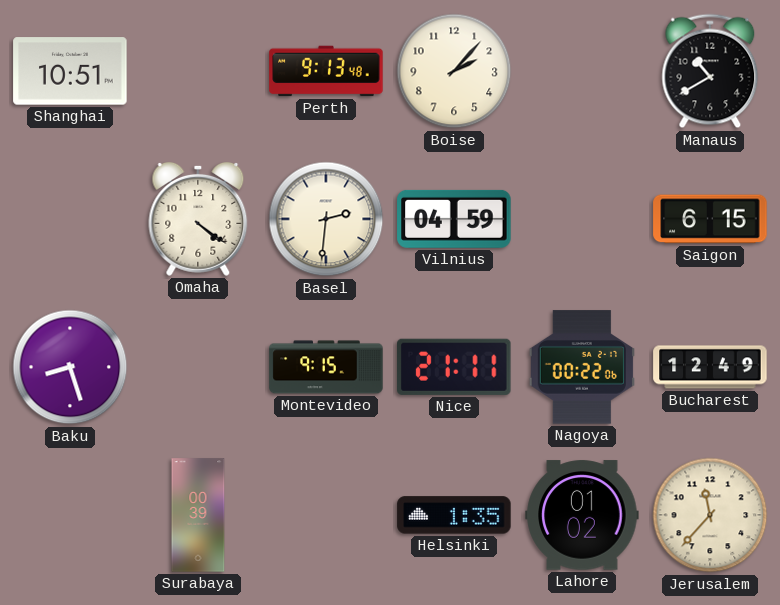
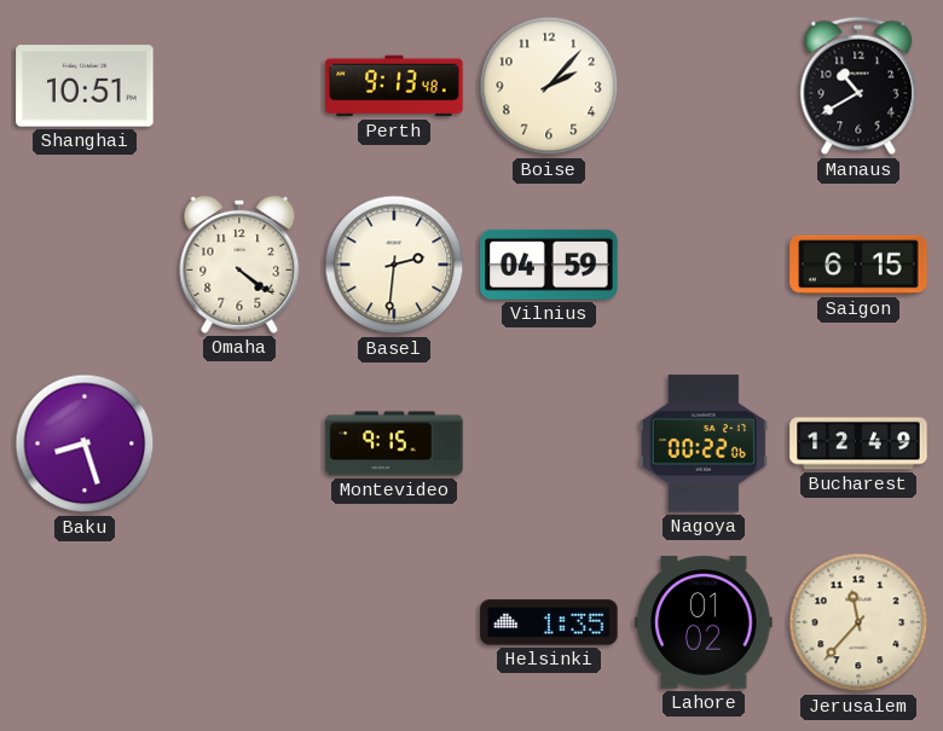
Nice: 21:11 -> none
Surabaya: 00:39 -> none
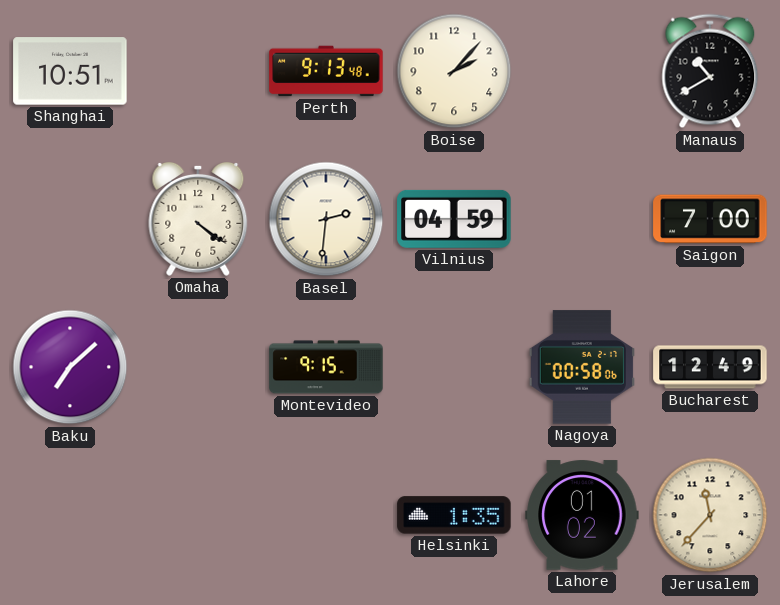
Saigon: 6:15 -> 7:00
Baku: 8:27 -> 7:08
Nagoya: 00:22 -> 00:58
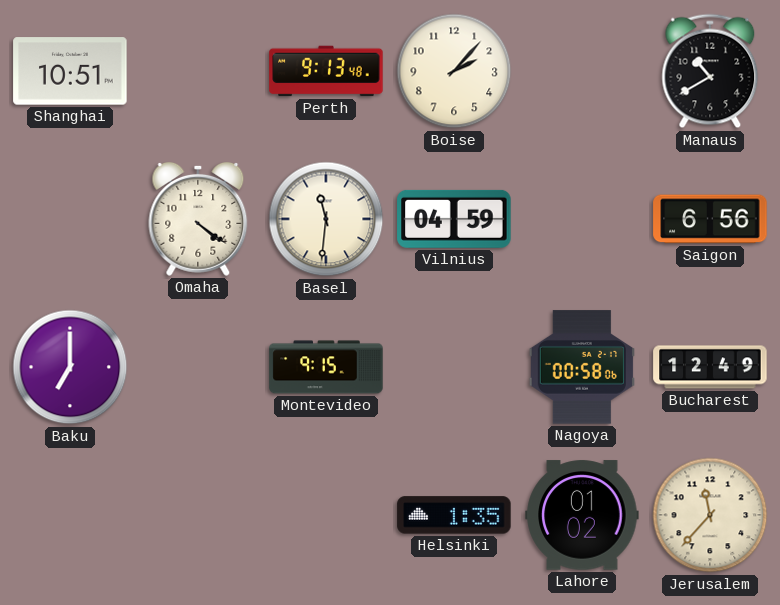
Basel: 2:31 -> 11:31
Saigon: 7:00 -> 6:56
Baku: 7:08 -> 7:00
